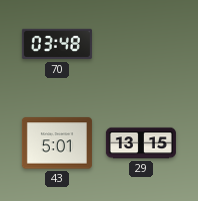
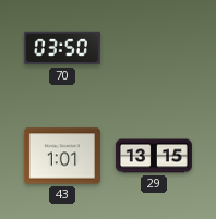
70: 03:48 -> 03:50
43: 5:01 -> 1:01
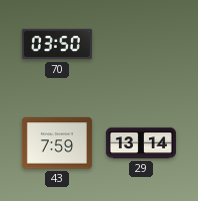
43: 1:01 -> 7:59
29: 13:15 -> 13:14
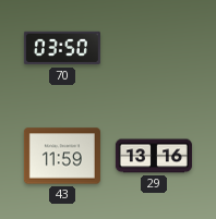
43: 7:59 -> 11:59
29: 13:14 -> 13:16
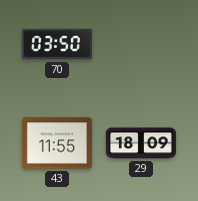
43: 11:59 -> 11:55
29: 13:16 -> 18:09
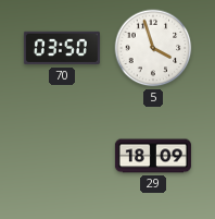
5: none -> 3:57
43: 11:55 -> none
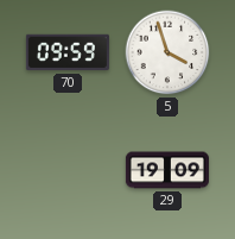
70: 03:50 -> 09:59
29: 18:09 -> 19:09
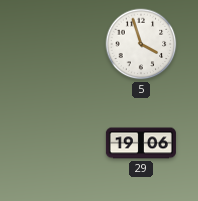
70: 09:59 -> none
29: 19:09 -> 19:06
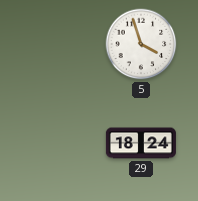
29: 19:06 -> 18:24
